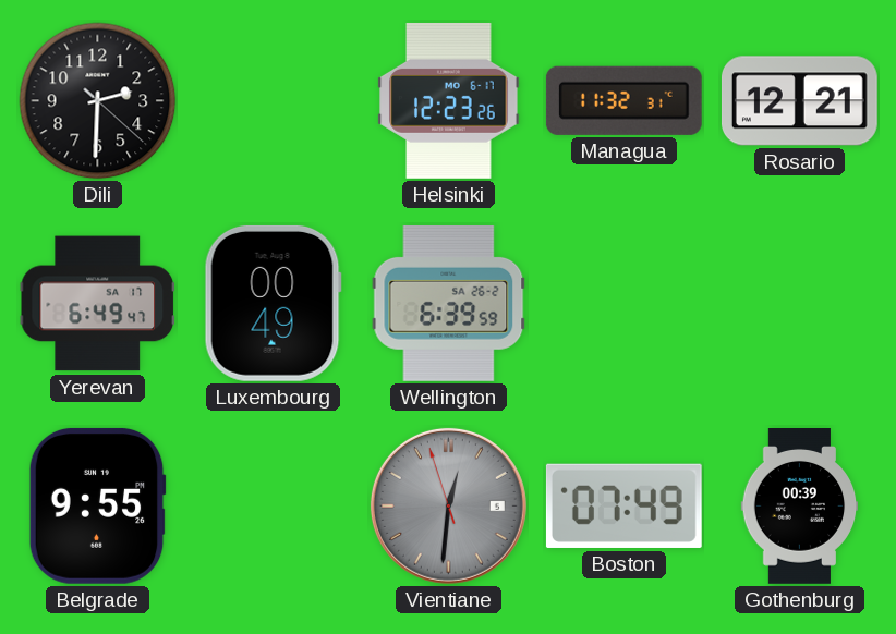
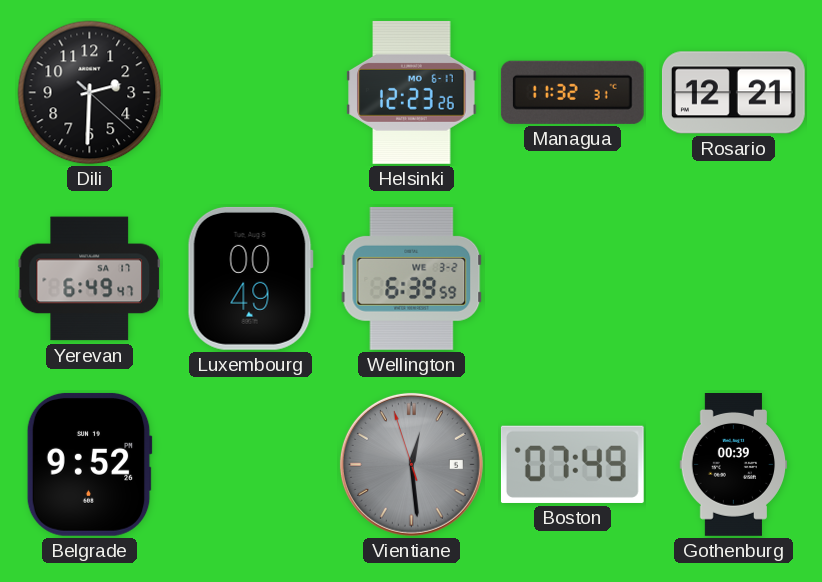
Wellington date: SA 26-2 -> WE 3-2
Belgrade: 9:55 -> 9:52
Vientiane: 12:30 -> 12:28
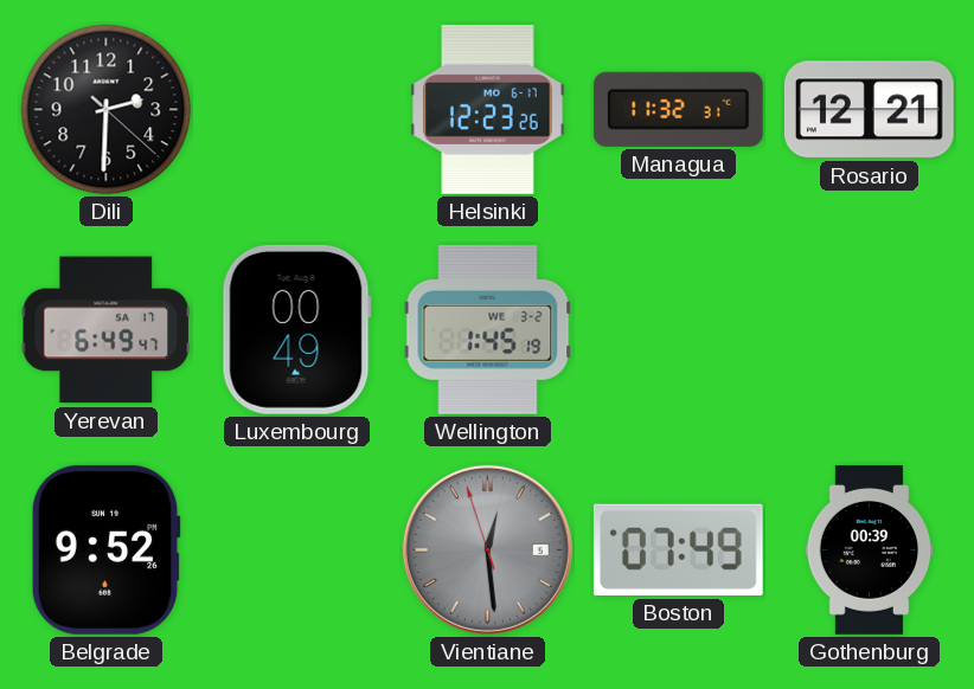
Wellington: 6:39 -> 1:45
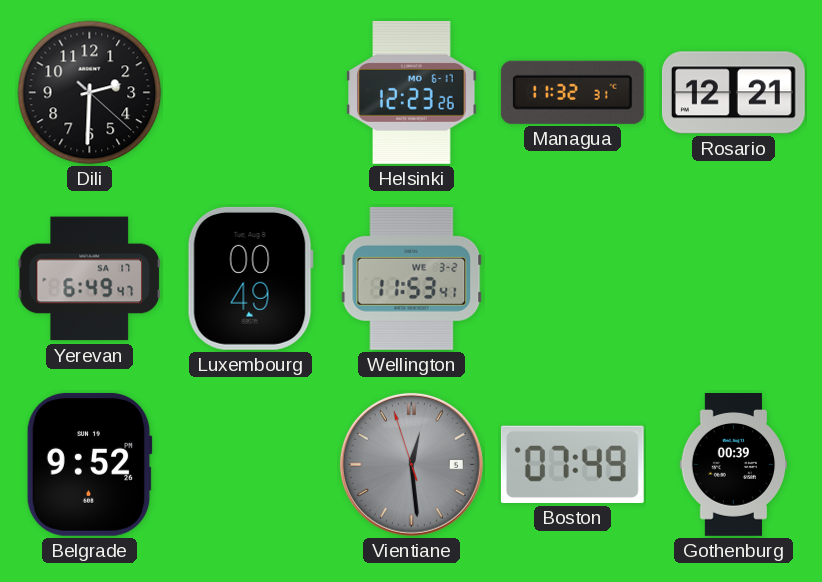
Wellington: 1:45 -> 11:53
